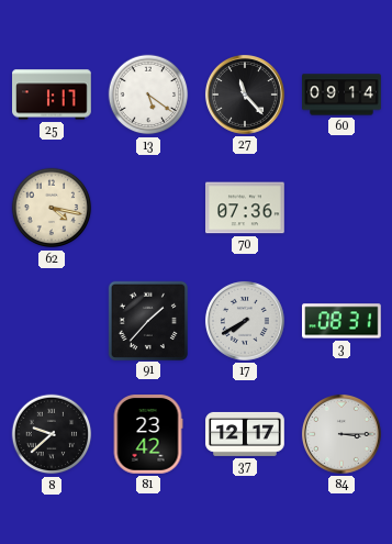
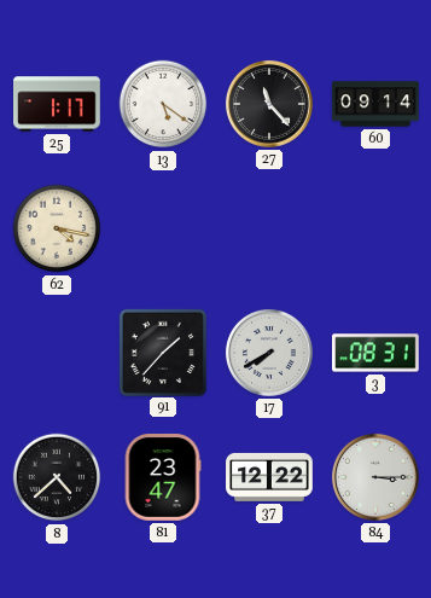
70: 07:36 -> none
8: 9:38 -> 4:38
81: 23:42 -> 23:47
37: 12:17 -> 12:22
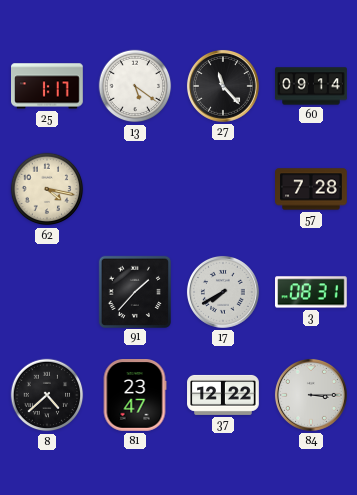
57: none -> 7:28
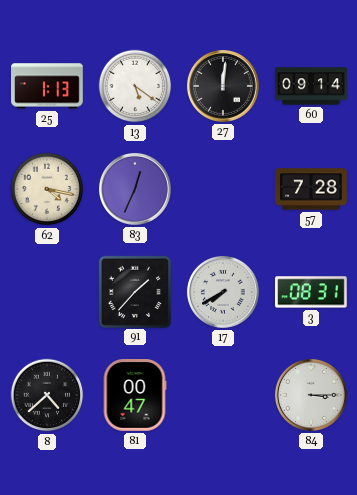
25: 1:17 -> 1:13
27: 11:23 -> 12:01
83: none -> 12:34
81: 23:47 -> 00:47
37: 12:22 -> none
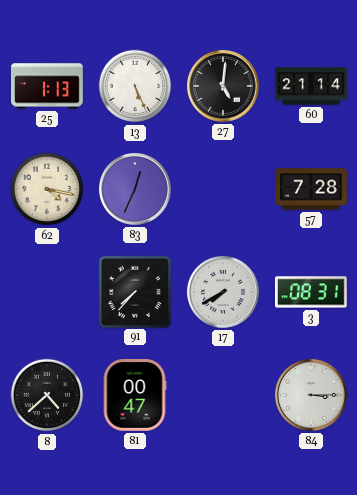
13: 5:21 -> 5:26
27: 12:01 -> 5:01
60: 09:14 -> 21:14
91: 1:37 -> 7:37
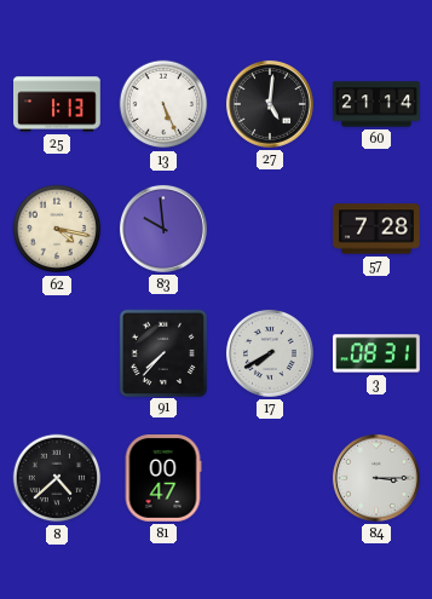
83: 12:34 -> 9:59
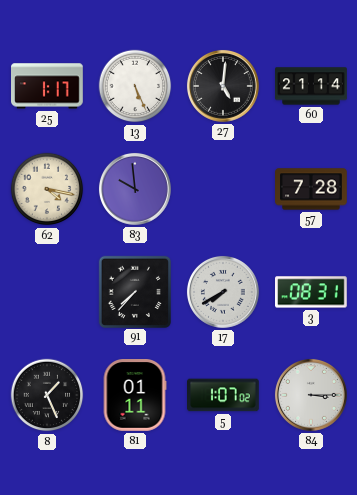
25: 1:13 -> 1:17
8: 4:38 -> 1:26
81: 00:47 -> 01:11
5: none -> 1:07
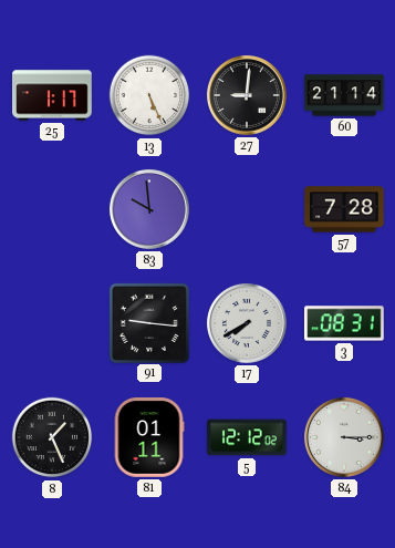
27: 5:01 -> 9:01
62: 4:17 -> none
91: 7:37 -> 9:16
5: 1:07 -> 12:12
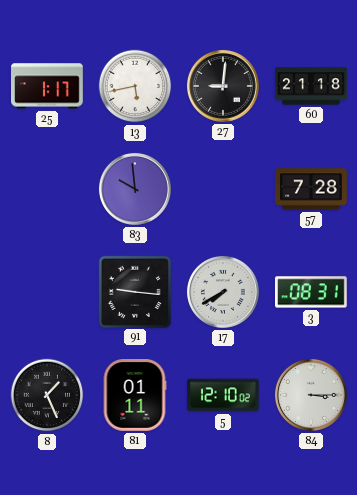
13: 5:26 -> 5:43
60: 21:14 -> 21:18
5: 12:12 -> 12:10
